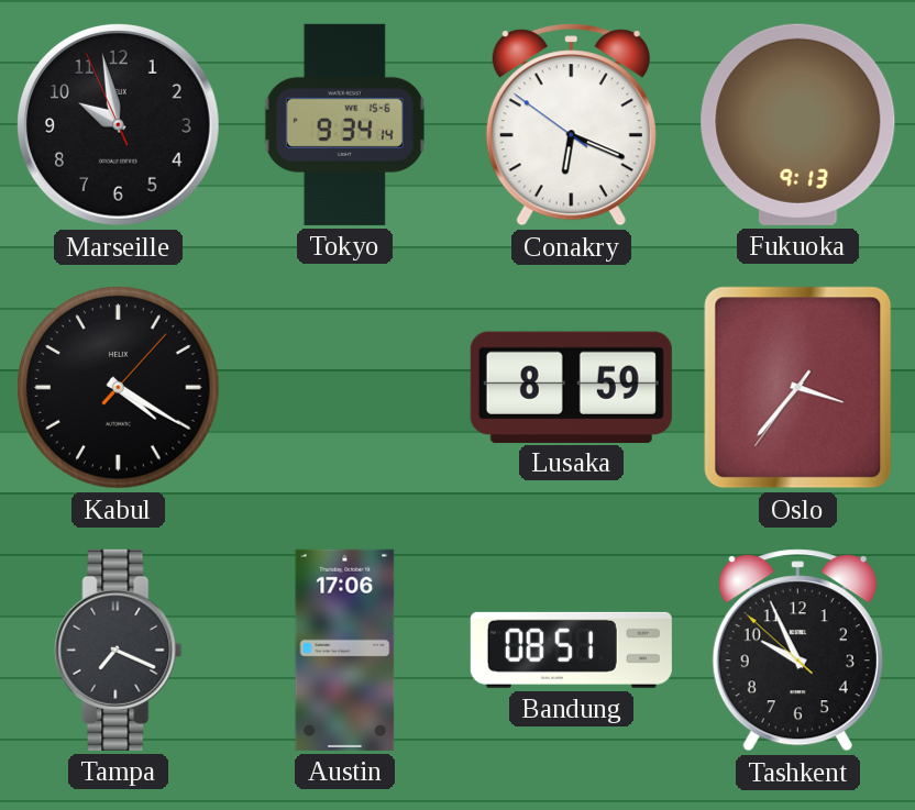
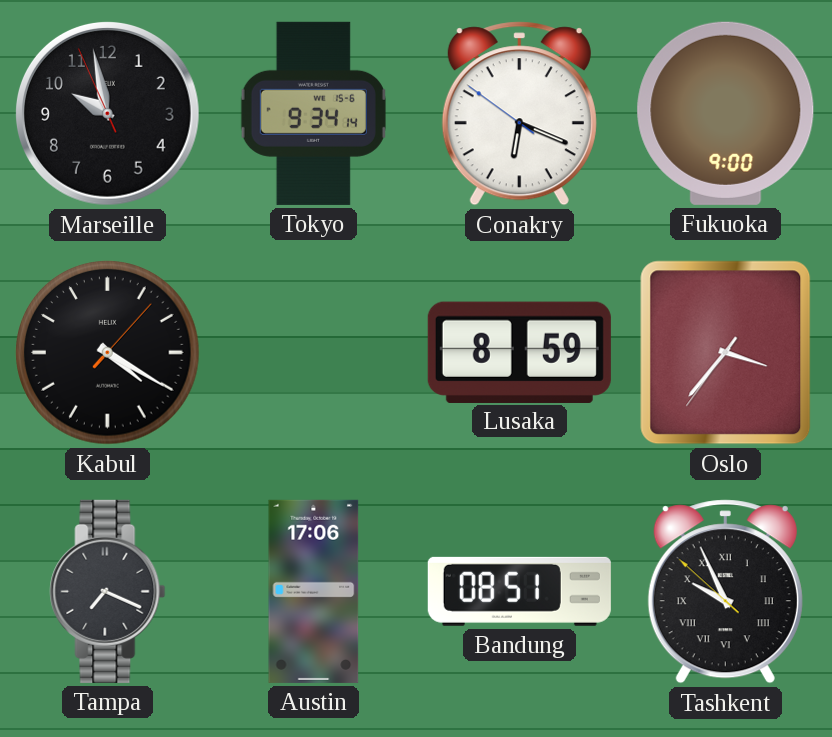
Fukuoka: 9:13 -> 9:00
Tashkent numerals: Arabic -> Roman
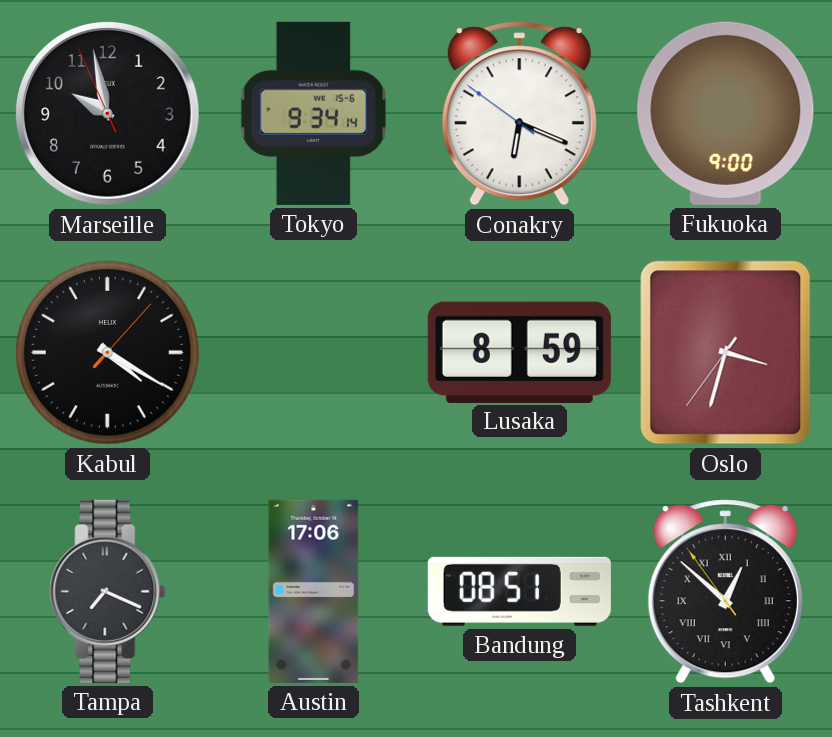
Oslo: 3:36 -> 3:32
Tashkent: 9:55 -> 12:51
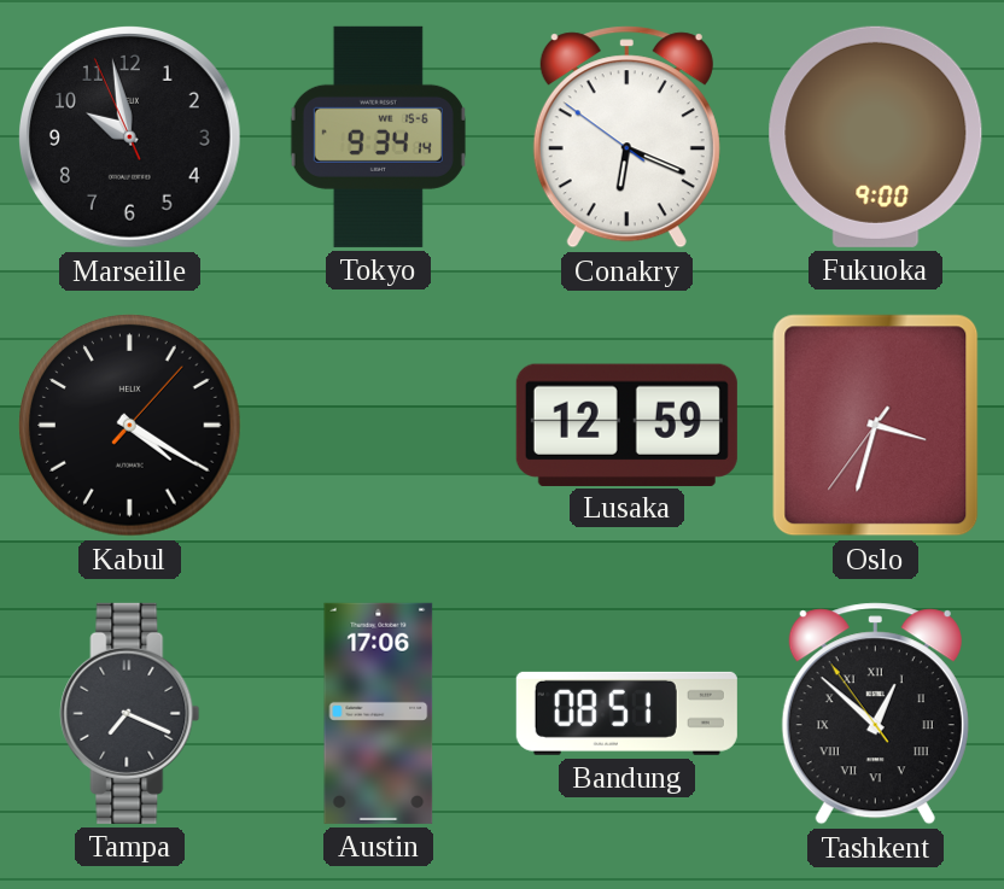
Lusaka: 8:59 -> 12:59
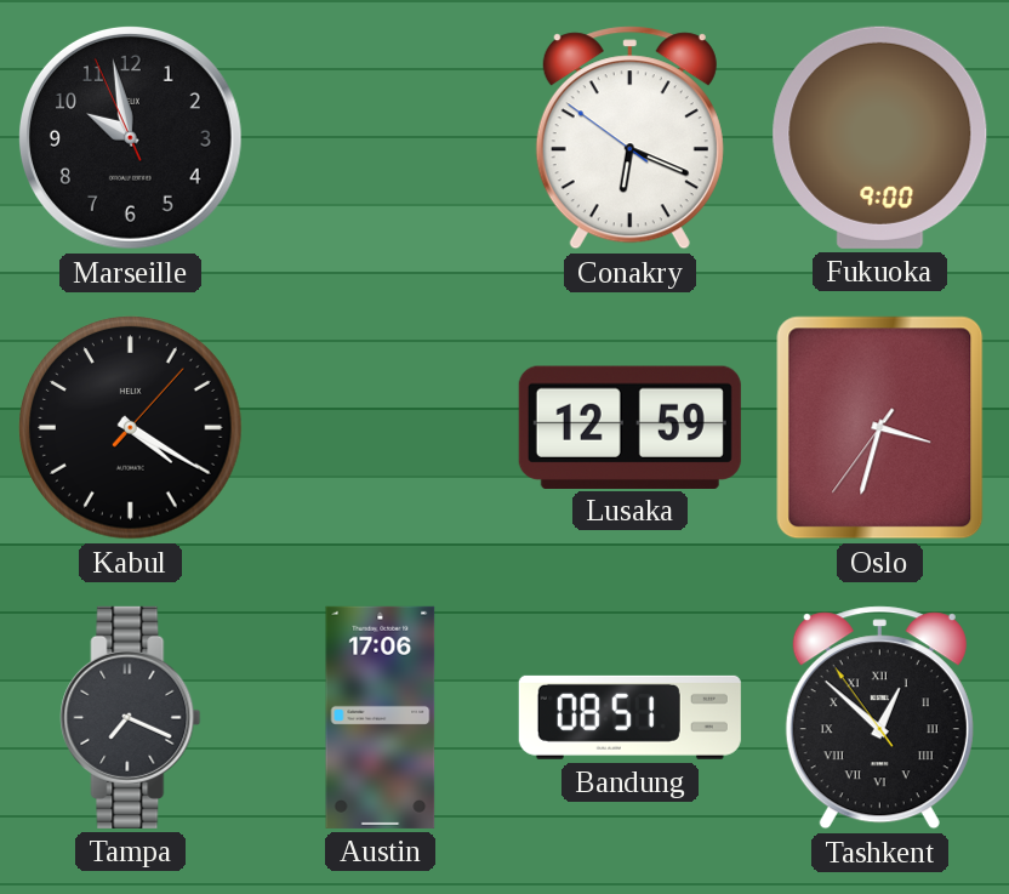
Tokyo: 9:34 -> none
